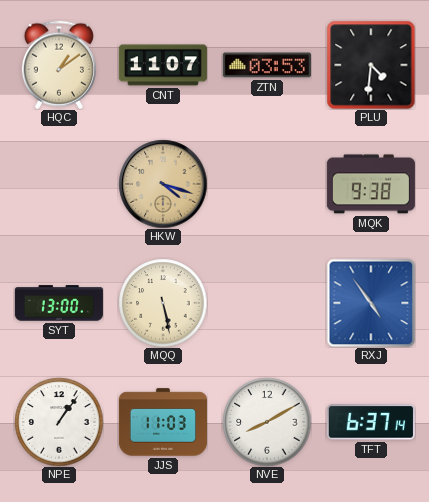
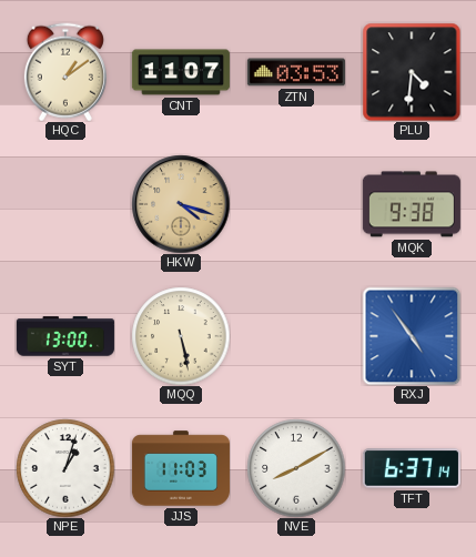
NPE: 1:06 -> 1:03
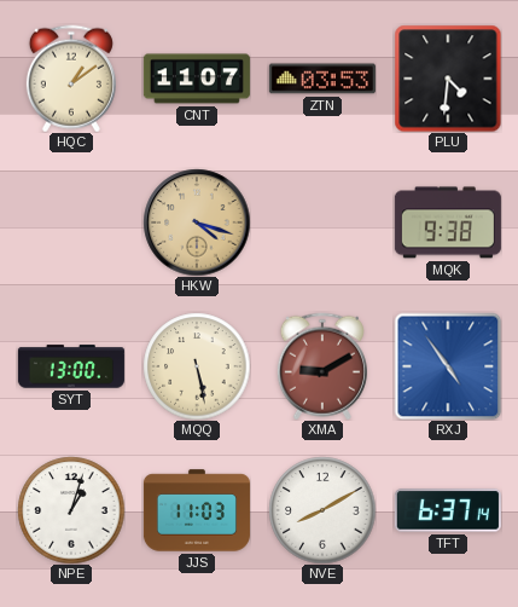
XMA: none -> 9:10
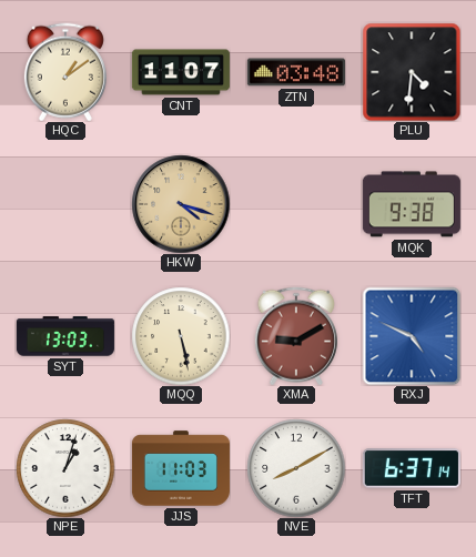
ZTN: 03:53 -> 03:48
SYT: 13:00 -> 13:03
RXJ: 4:54 -> 4:49
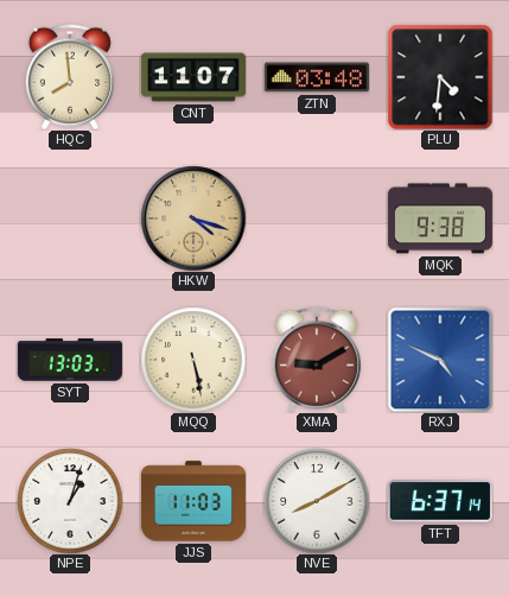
HQC: 1:09 -> 7:59
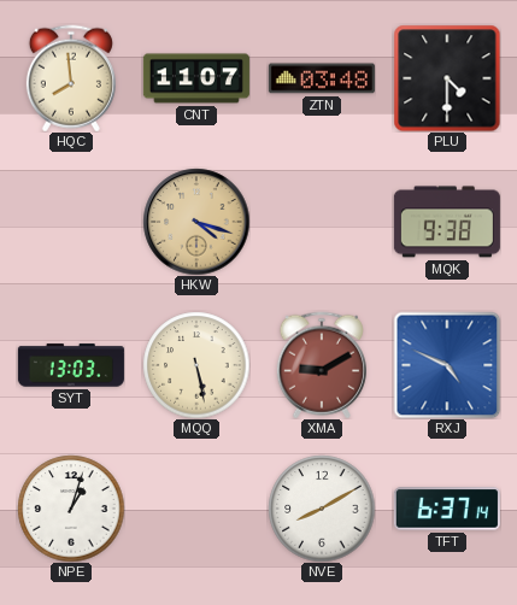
PLU: 4:31 -> 4:30
JJS: 11:03 -> none
